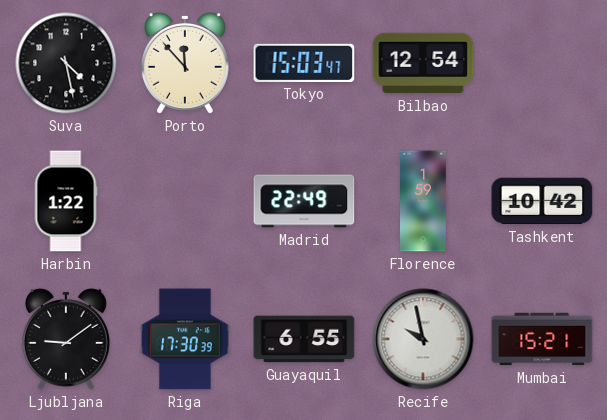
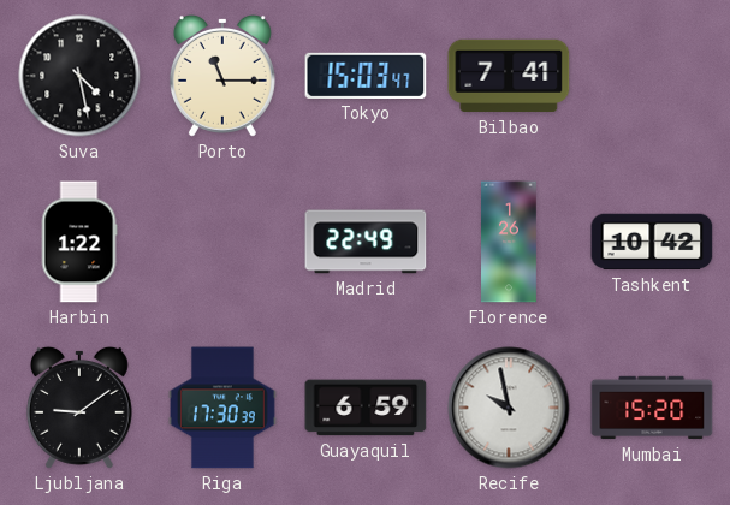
Porto: 11:53 -> 11:15
Bilbao: 12:54 -> 7:41
Florence: 1:59 -> 1:26
Guayaquil: 6:55 -> 6:59
Mumbai: 15:21 -> 15:20
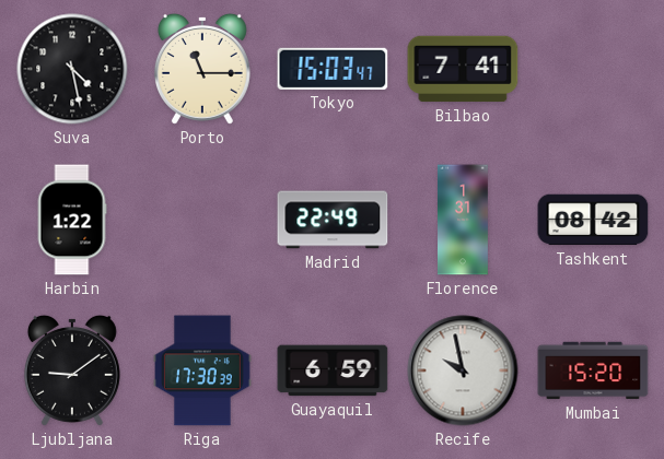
Florence: 1:26 -> 1:31
Tashkent: 10:42 -> 08:42
